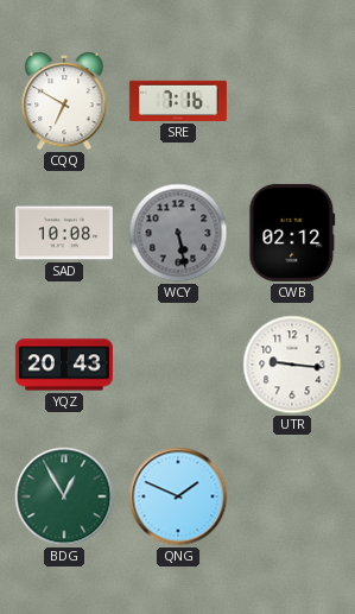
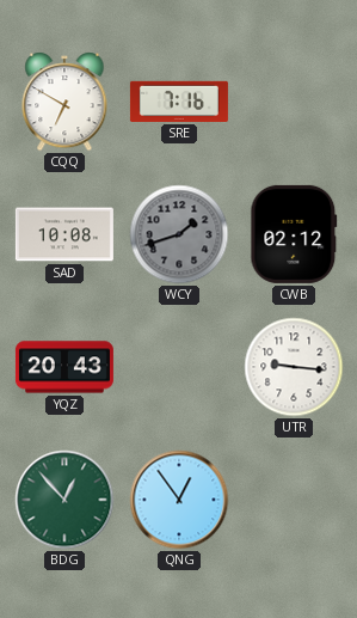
WCY: 5:28 -> 1:42
BDG: 12:55 -> 12:53
QNG: 1:49 -> 12:54
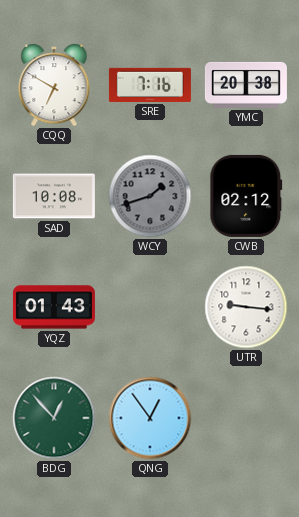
YMC: none -> 20:38
YQZ: 20:43 -> 01:43
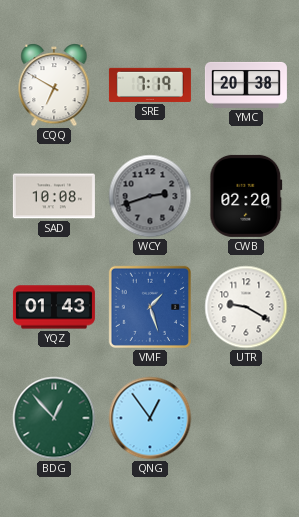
SRE: 7:16 -> 7:19
WCY: 1:42 -> 2:42
CWB: 02:12 -> 02:20
VMF: none -> 1:27
UTR: 9:16 -> 9:20
